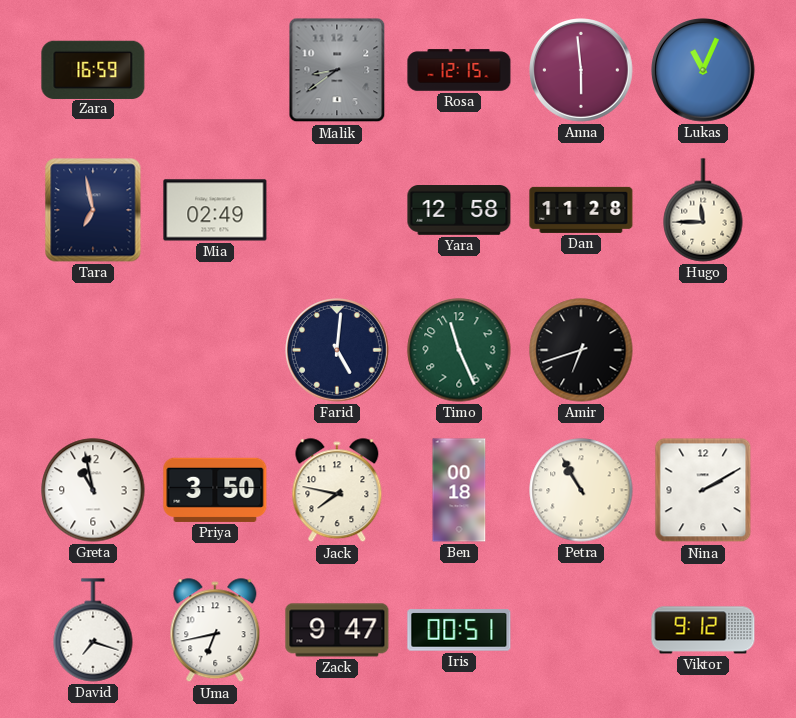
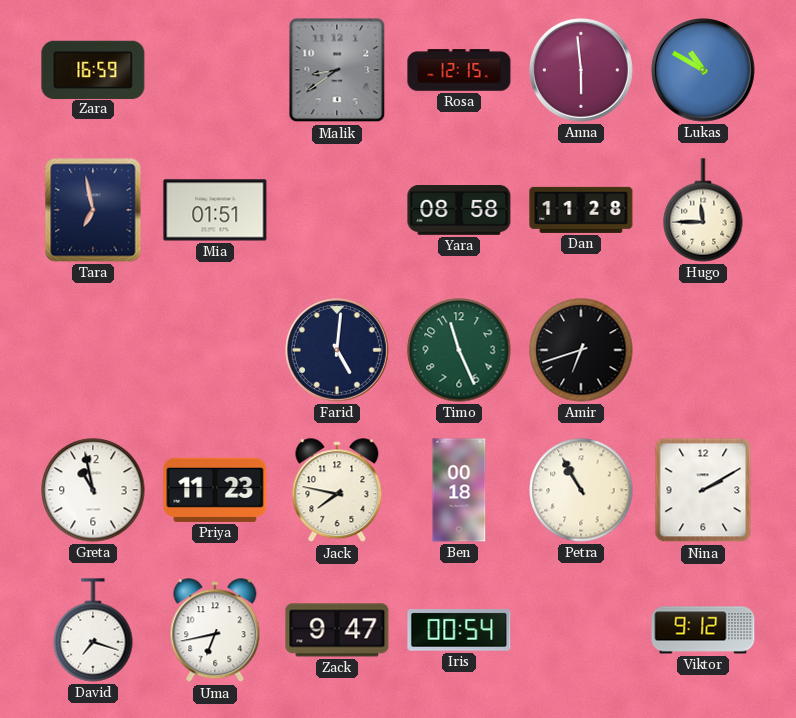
Lukas: 11:04 -> 10:50
Mia: 02:49 -> 01:51
Yara: 12:58 -> 08:58
Priya: 3:50 -> 11:23
Iris: 00:51 -> 00:54
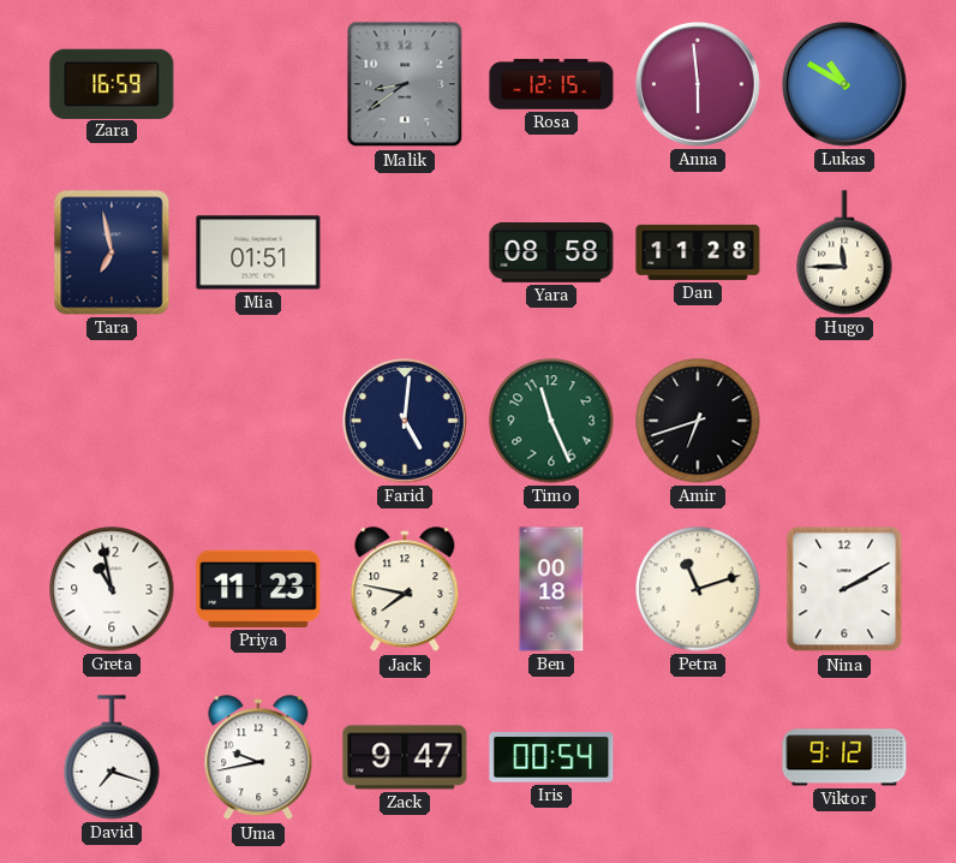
Petra: 10:55 -> 11:12
Uma: 6:43 -> 9:43
